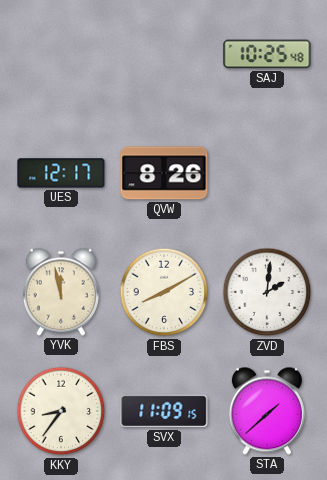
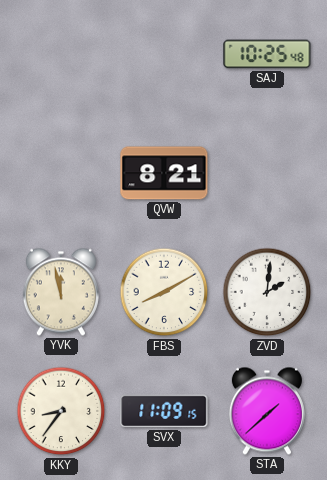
UES: 12:17 -> none
QVW: 8:26 -> 8:21
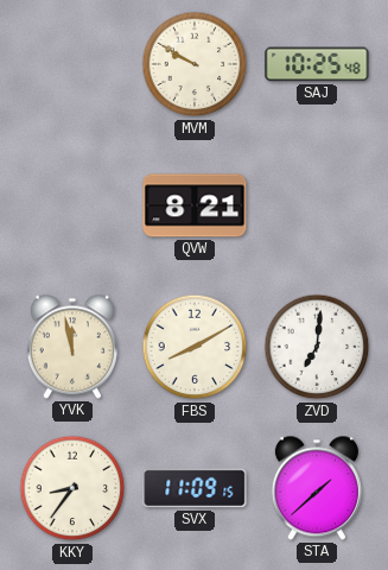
MVM: none -> 9:50
ZVD: 2:01 -> 7:01
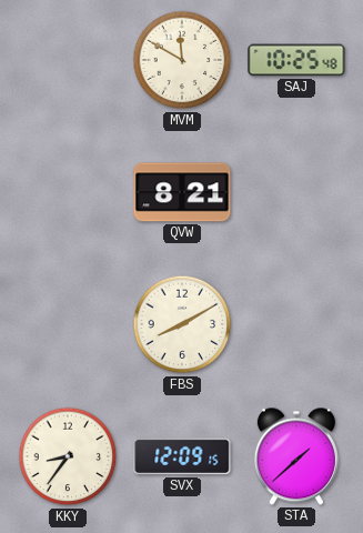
MVM: 9:50 -> 11:50
YVK: 11:58 -> none
ZVD: 7:01 -> none
SVX: 11:09 -> 12:09
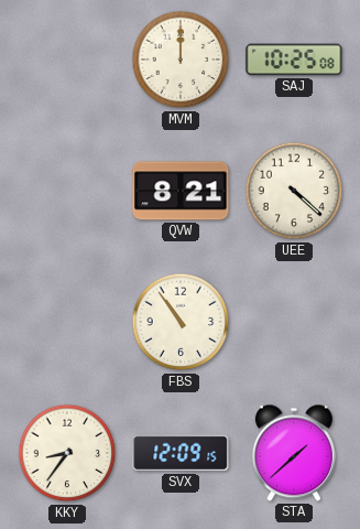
MVM: 11:50 -> 12:00
SAJ: 10:25:48 -> 10:25:08
UEE: none -> 4:22
FBS: 8:10 -> 10:54
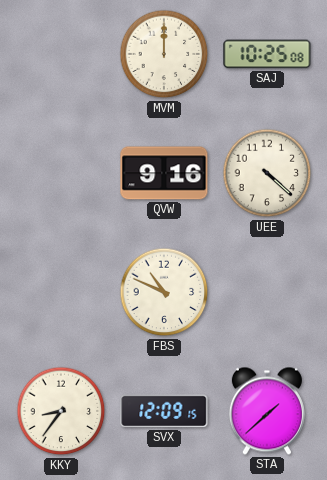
QVW: 8:21 -> 9:16
FBS: 10:54 -> 10:49
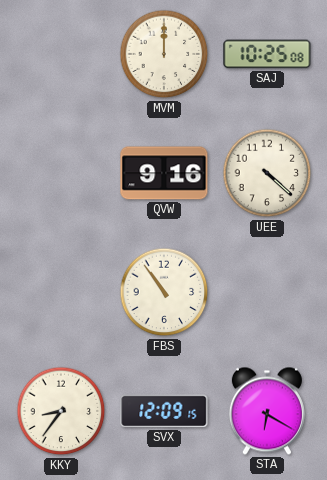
FBS: 10:49 -> 10:54
STA: 1:38 -> 6:20
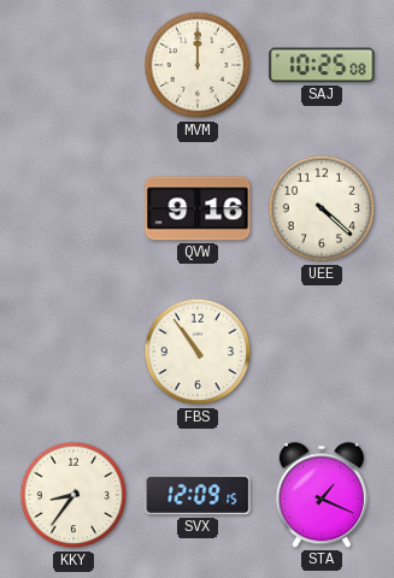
STA: 6:20 -> 1:19
